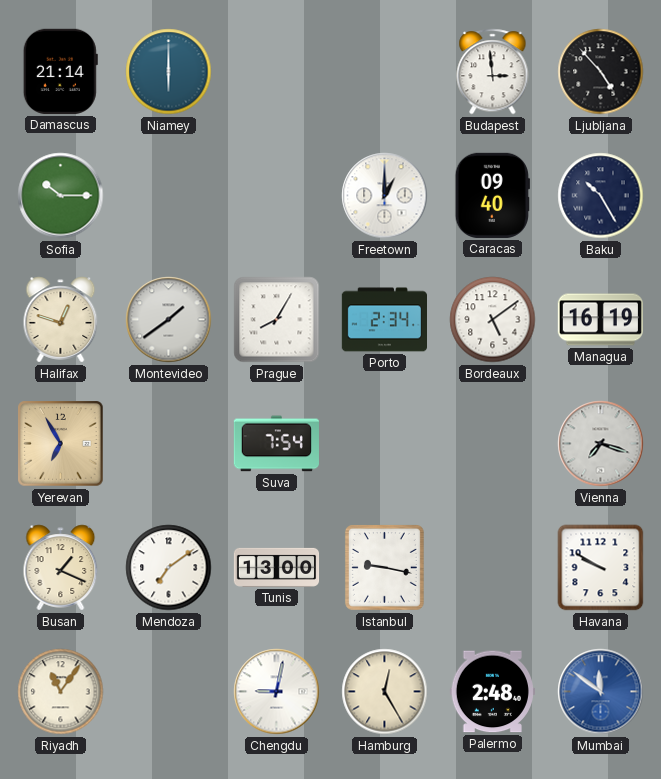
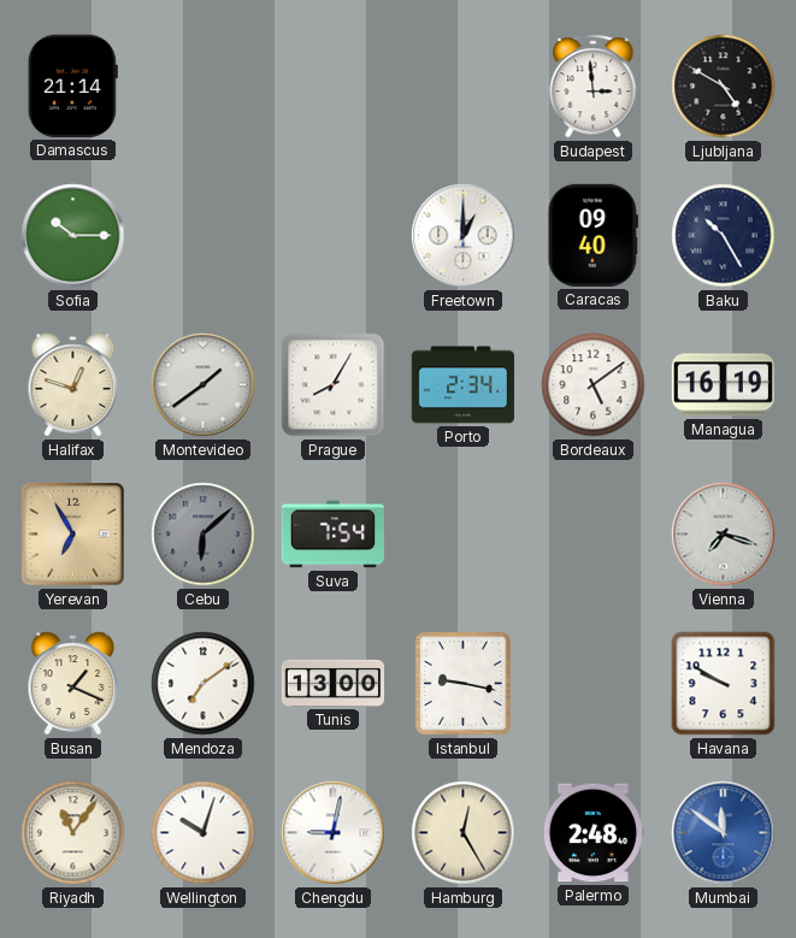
Niamey: 6:00 -> none
Ljubljana: 4:53 -> 4:50
Cebu: none -> 6:08
Wellington: none -> 10:03
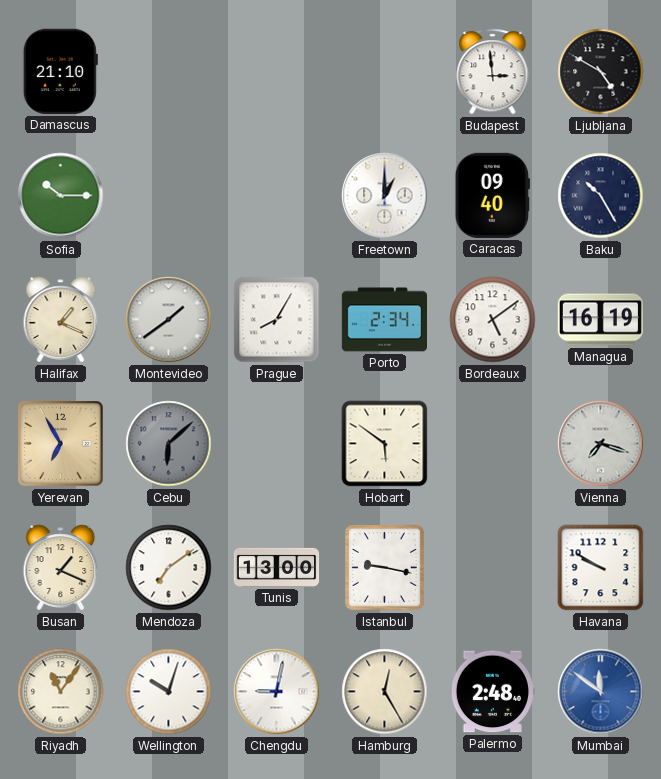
Damascus: 21:14 -> 21:10
Halifax: 12:48 -> 1:19
Suva: 7:54 -> none
Hobart: none -> 5:51
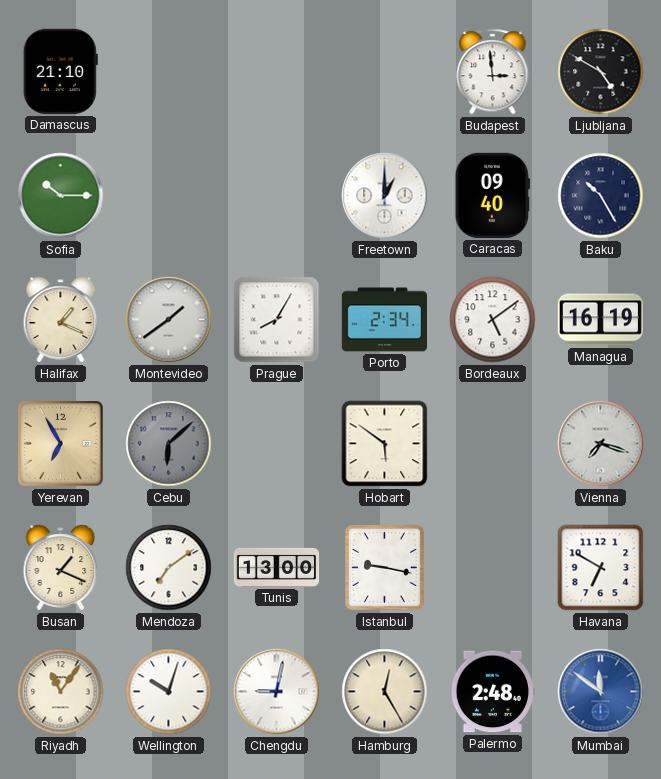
Havana: 9:50 -> 6:50
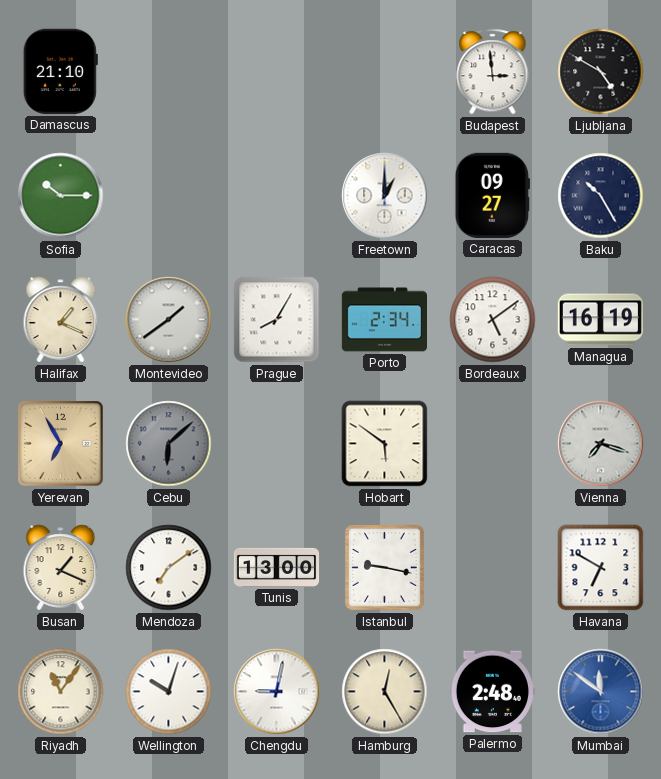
Caracas: 09:40 -> 09:27
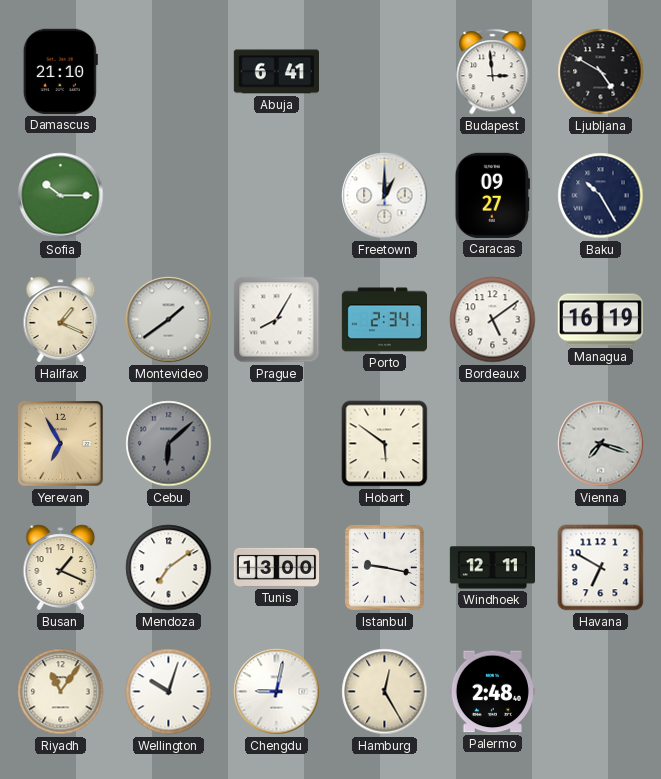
Abuja: none -> 6:41
Windhoek: none -> 12:11
Mumbai: 11:51 -> none
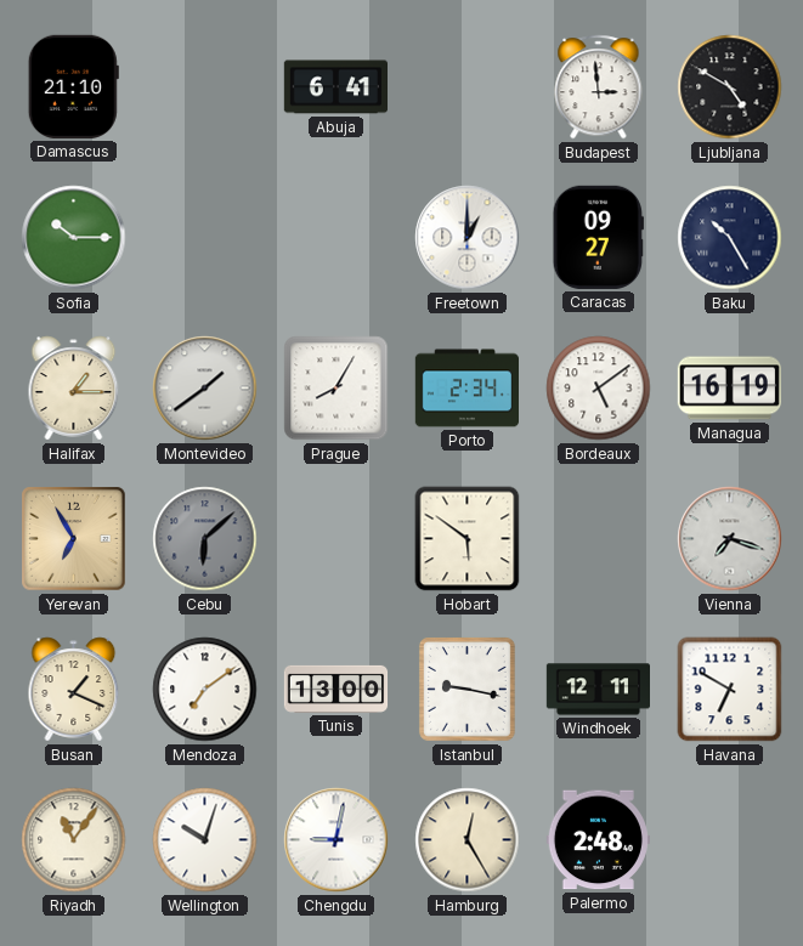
Halifax: 1:19 -> 1:15
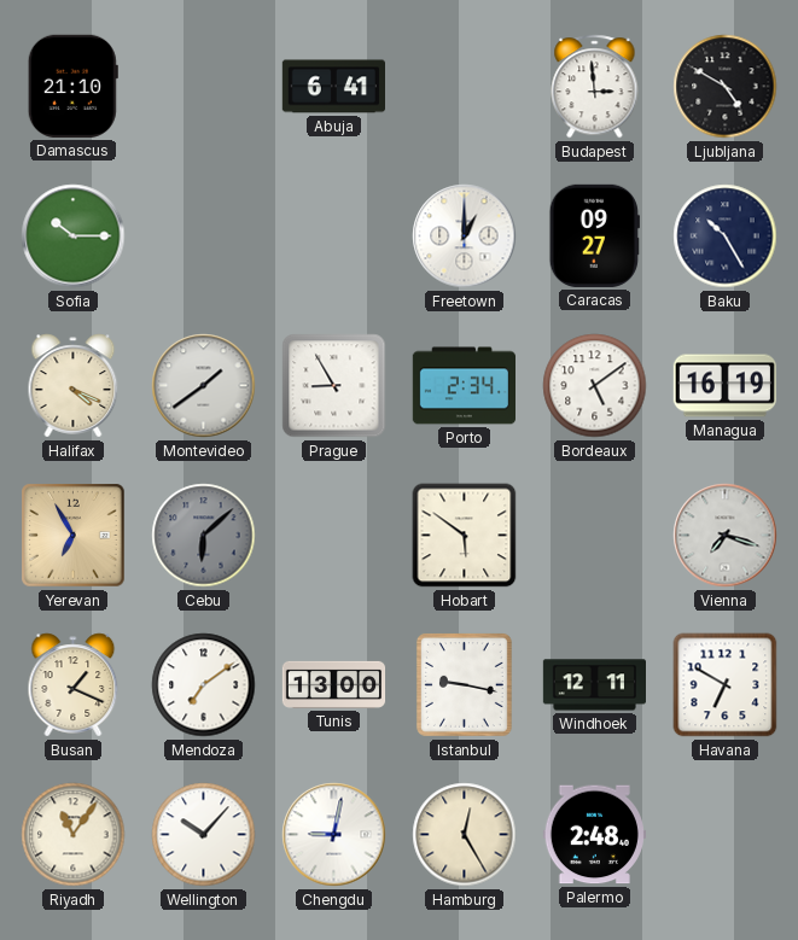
Halifax: 1:15 -> 4:19
Prague: 8:05 -> 8:55
Wellington: 10:03 -> 10:07
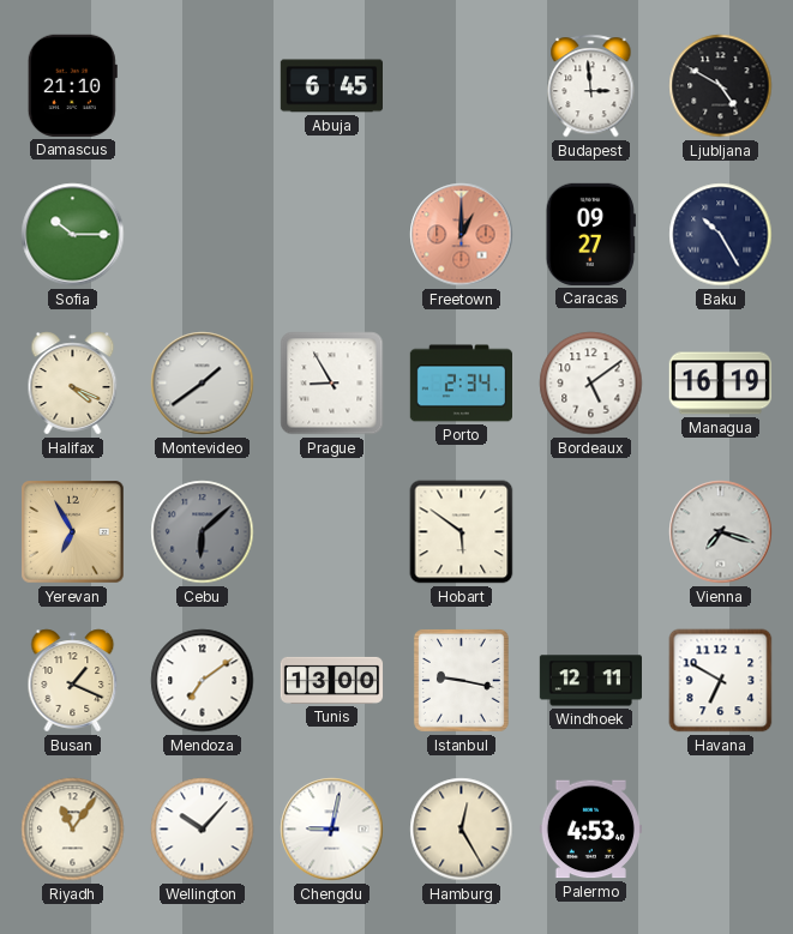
Abuja: 6:41 -> 6:45
Freetown dial: white -> salmon
Palermo: 2:48 -> 4:53
